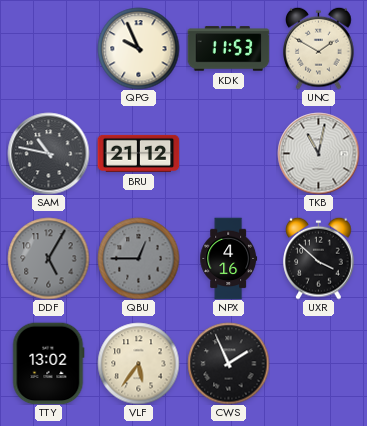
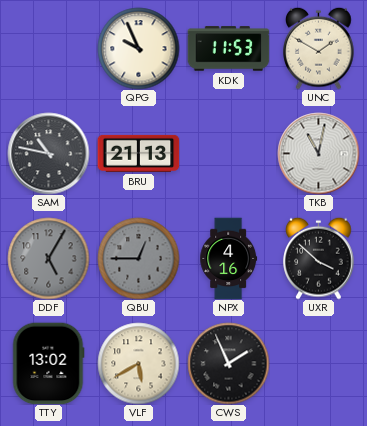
BRU: 21:12 -> 21:13
VLF: 5:36 -> 5:40
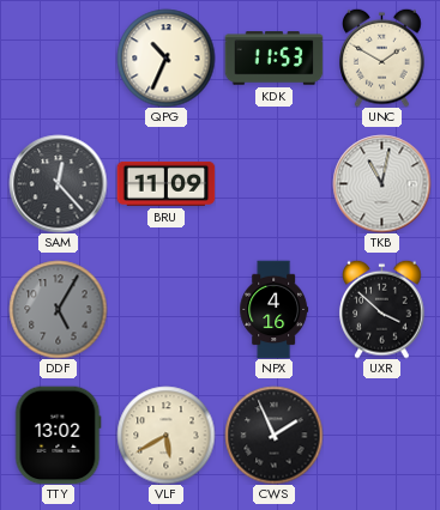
QPG: 9:56 -> 10:34
SAM: 10:47 -> 12:23
BRU: 21:13 -> 11:09
QBU: 12:45 -> none
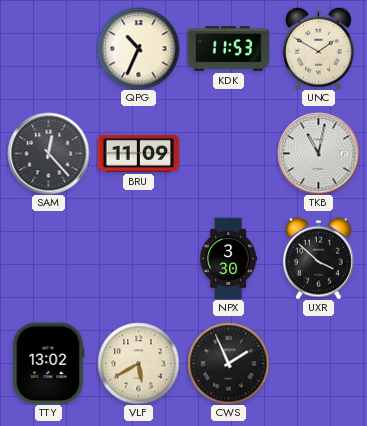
DDF: 5:05 -> none
NPX: 4:16 -> 3:30
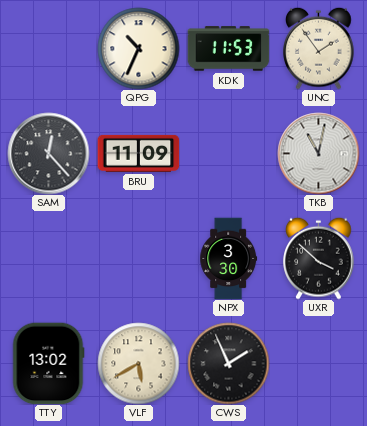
UNC: 1:50 -> 1:54
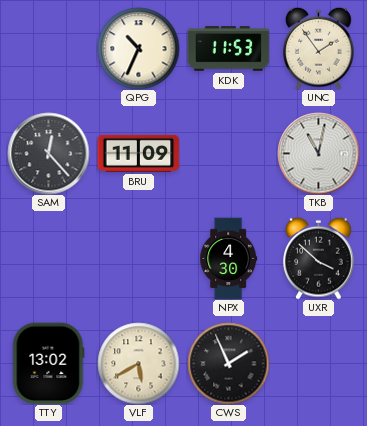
NPX: 3:30 -> 4:30
